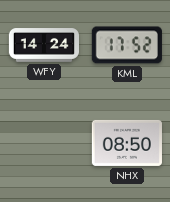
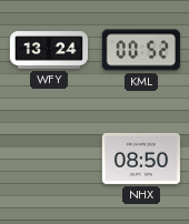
WFY: 14:24 -> 13:24
KML: 17:52 -> 00:52
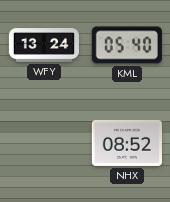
KML: 00:52 -> 05:40
NHX: 08:50 -> 08:52
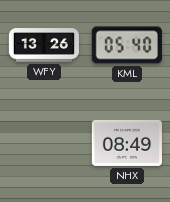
WFY: 13:24 -> 13:26
NHX: 08:52 -> 08:49
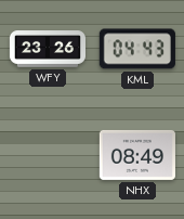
WFY: 13:26 -> 23:26
KML: 05:40 -> 04:43
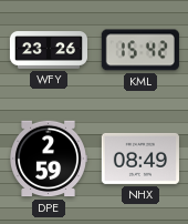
KML: 04:43 -> 15:42
DPE: none -> 2:59
